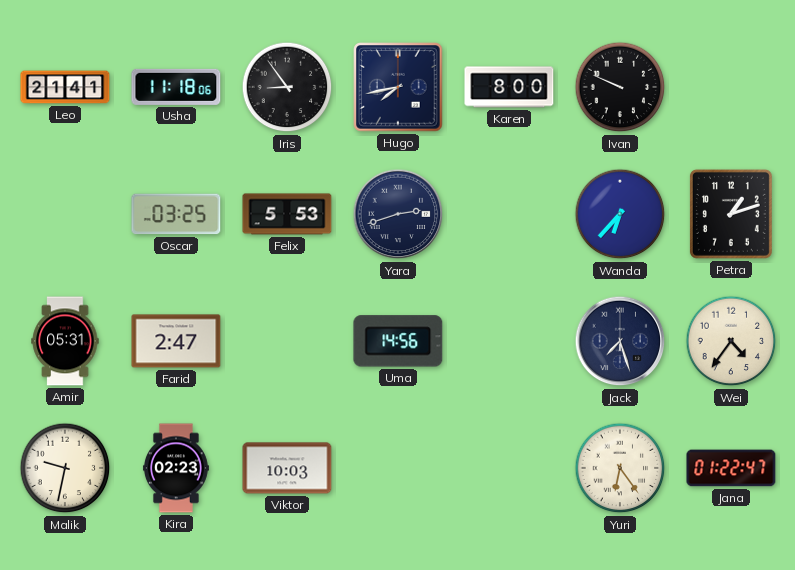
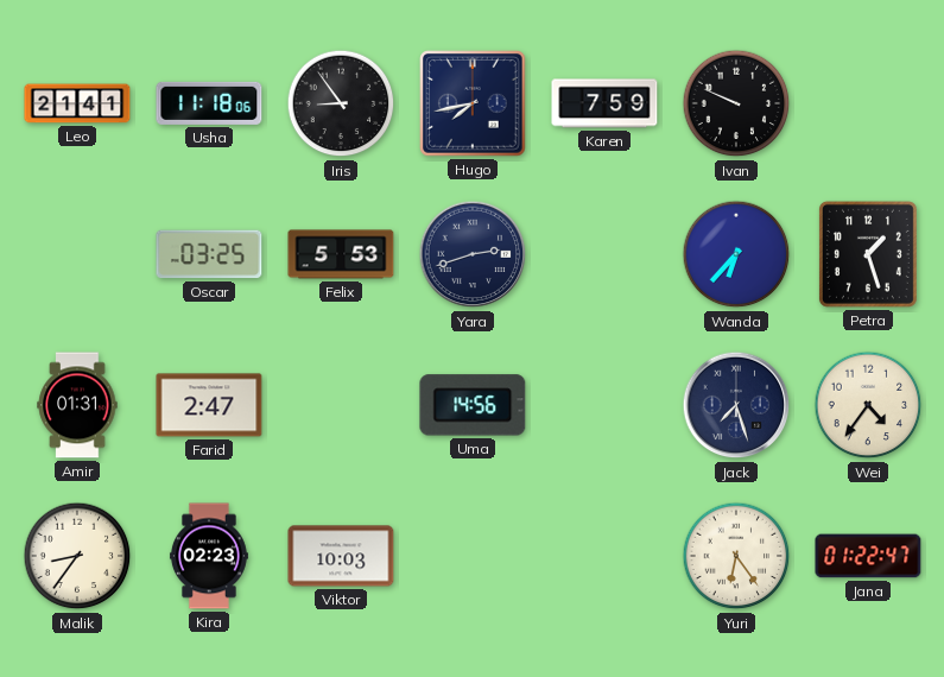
Karen: 8:00 -> 7:59
Petra: 1:12 -> 1:27
Amir: 05:31 -> 01:31
Malik: 9:32 -> 8:36
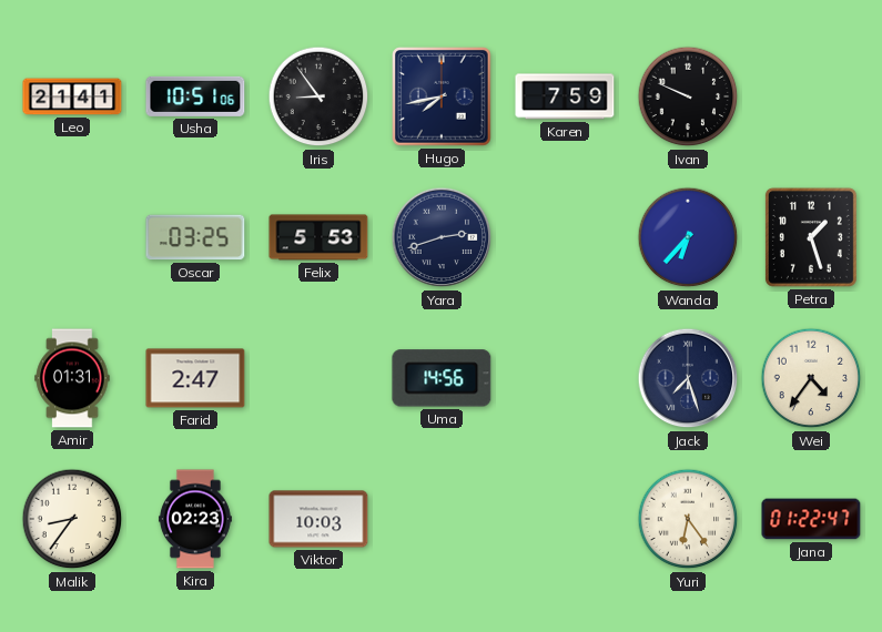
Usha: 11:18 -> 10:51
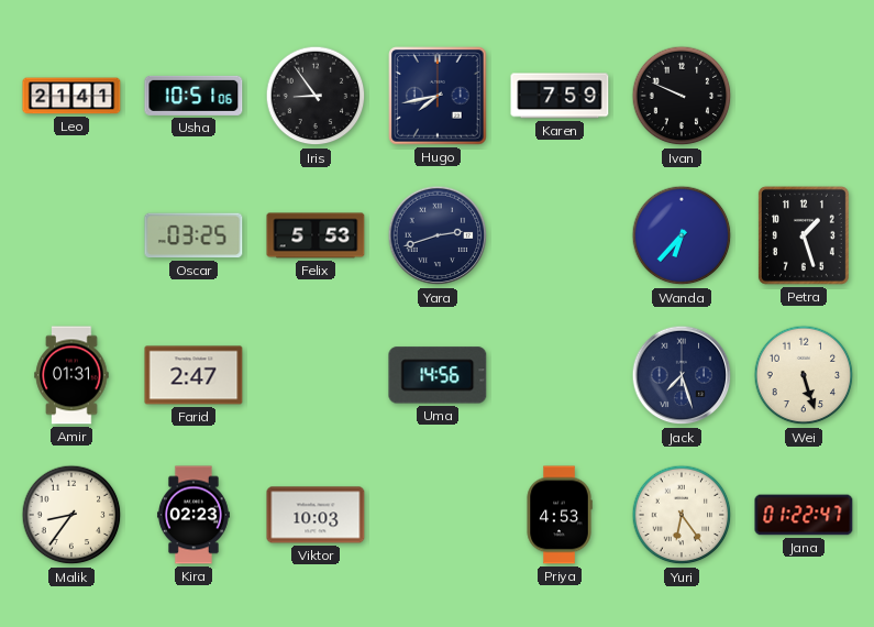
Wei: 4:36 -> 5:27
Priya: none -> 4:53
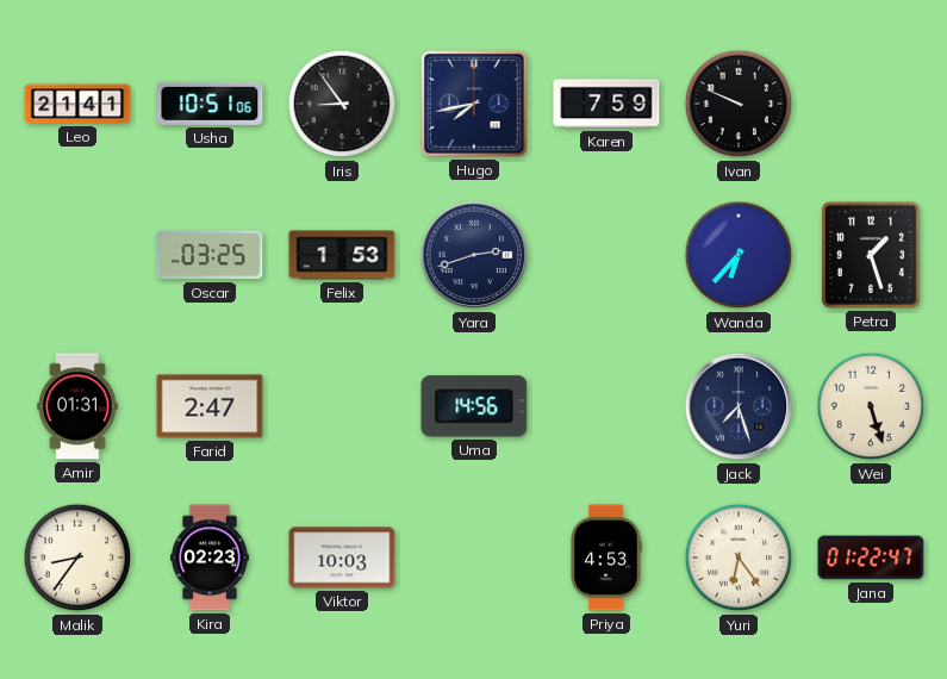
Felix: 5:53 -> 1:53
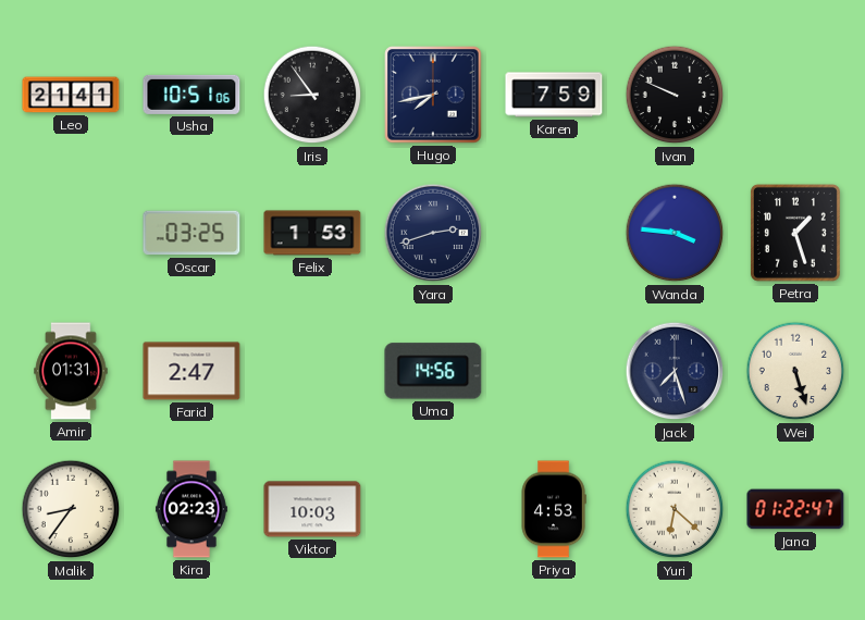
Wanda: 6:37 -> 3:46
Yuri: 6:24 -> 6:22
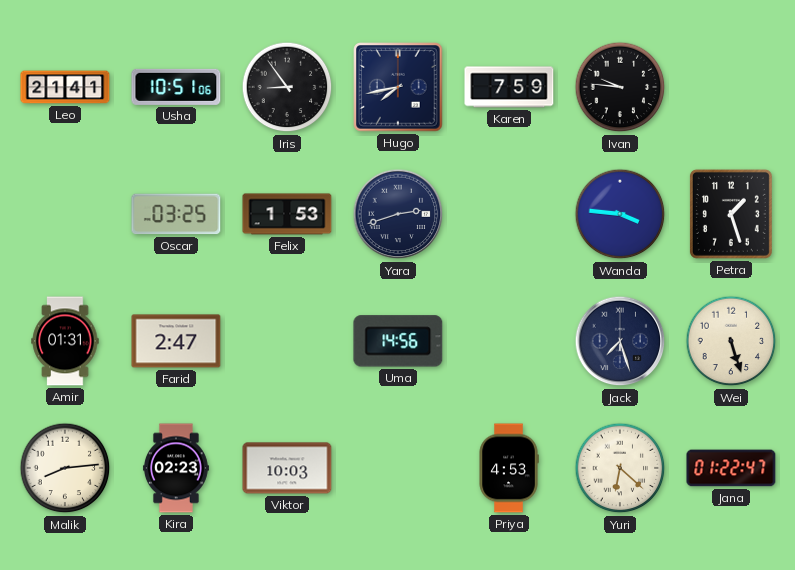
Ivan: 9:49 -> 9:46
Malik: 8:36 -> 8:14
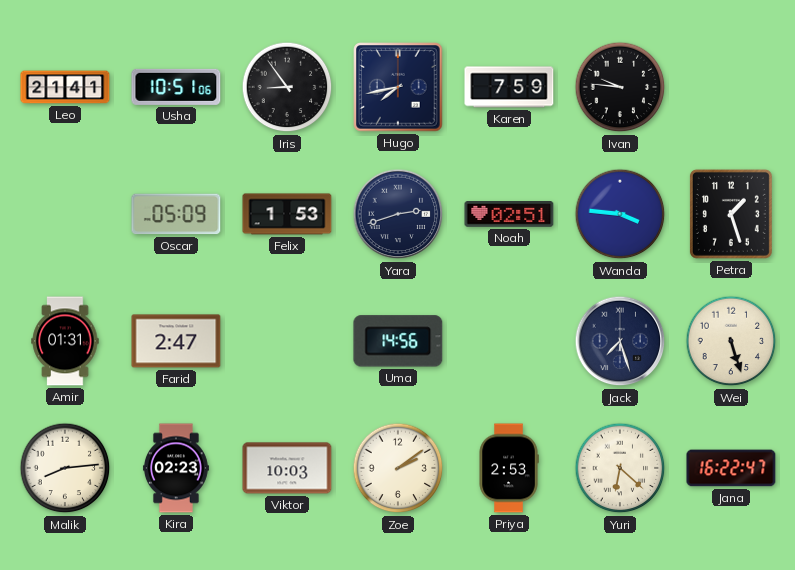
Oscar: 03:25 -> 05:09
Noah: none -> 02:51
Zoe: none -> 2:09
Priya: 4:53 -> 2:53
Jana: 01:22 -> 16:22
